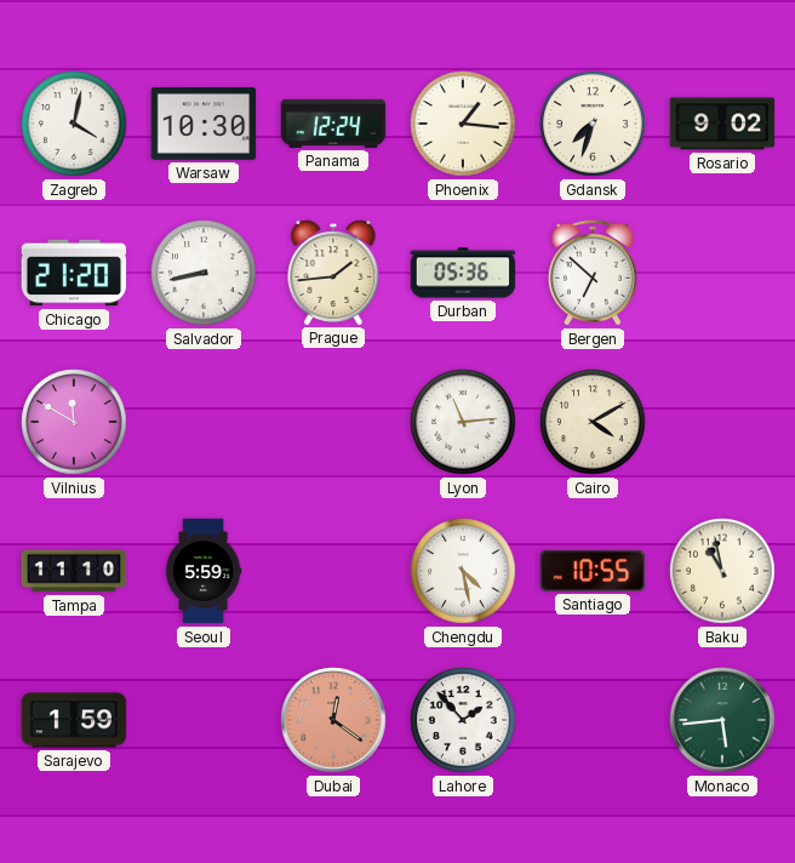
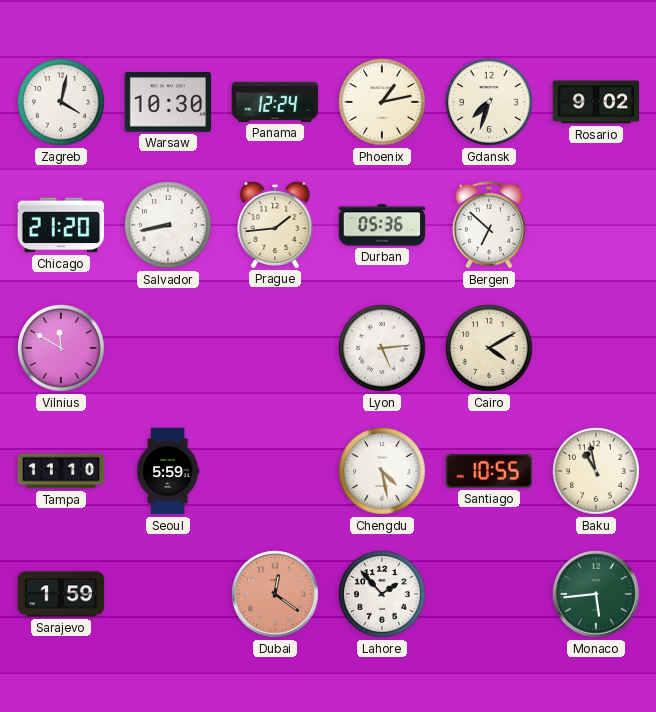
Phoenix: 1:16 -> 1:13
Lyon: 11:14 -> 5:14
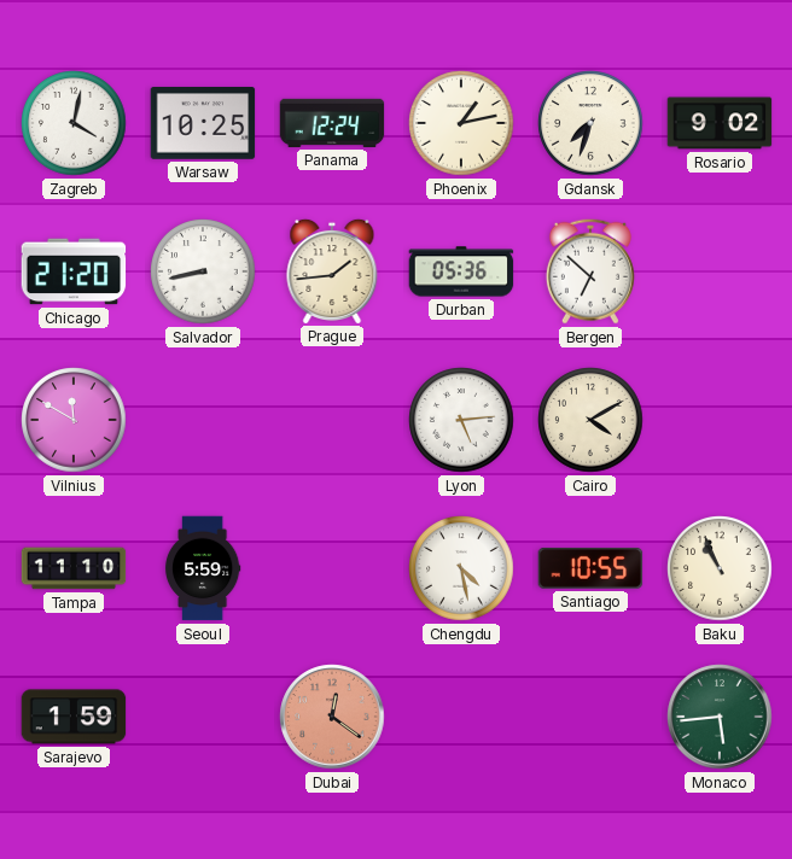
Warsaw: 10:30 -> 10:25
Baku: 10:58 -> 10:56
Lahore: 1:53 -> none
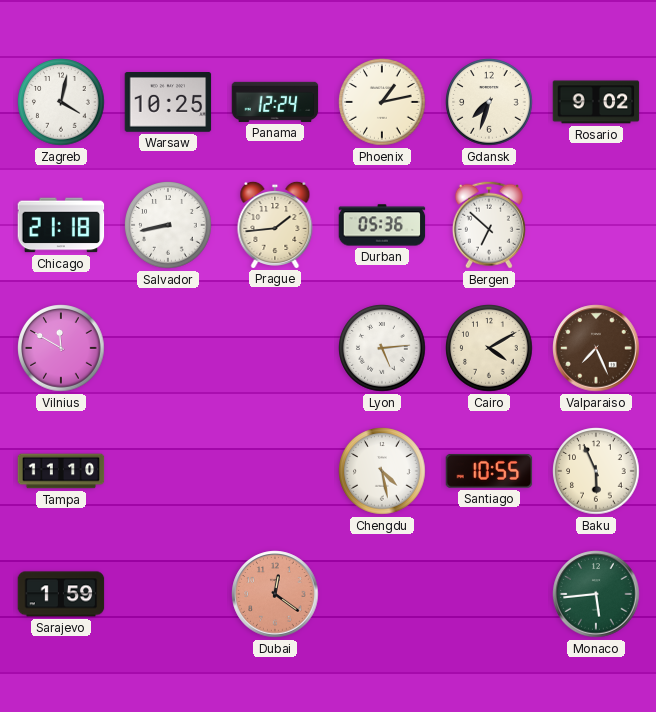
Chicago: 21:20 -> 21:18
Valparaiso: none -> 7:26
Seoul: 5:59 -> none
Baku: 10:56 -> 5:56
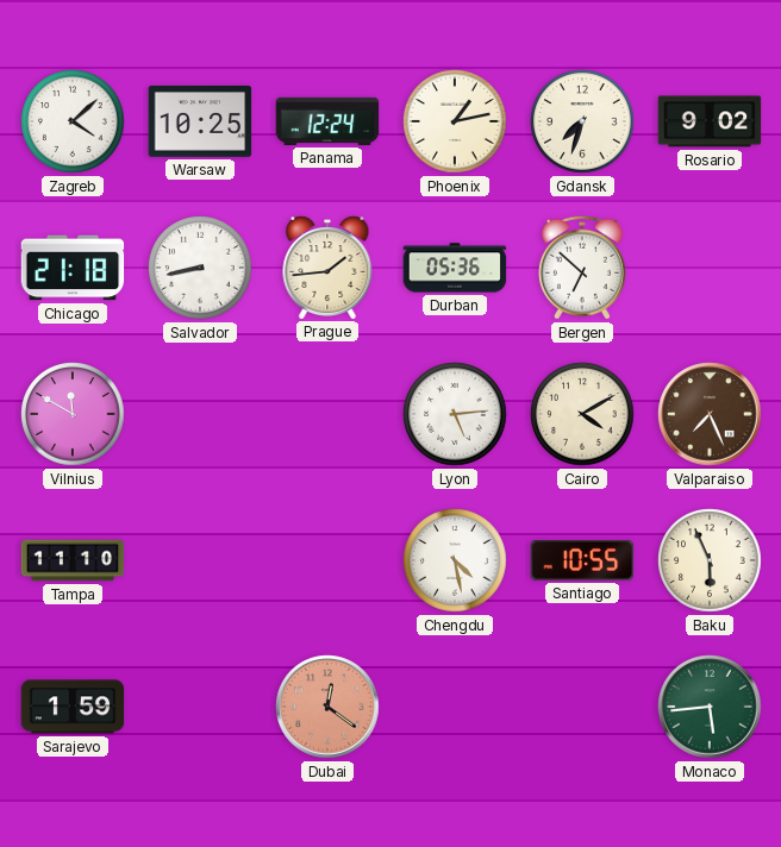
Zagreb: 4:02 -> 4:08
